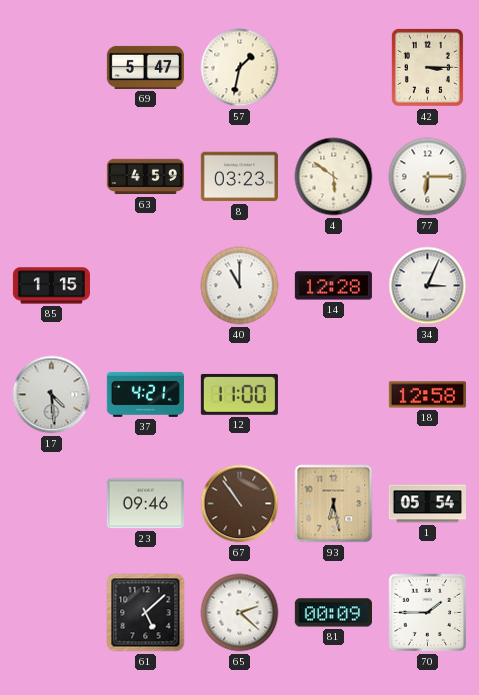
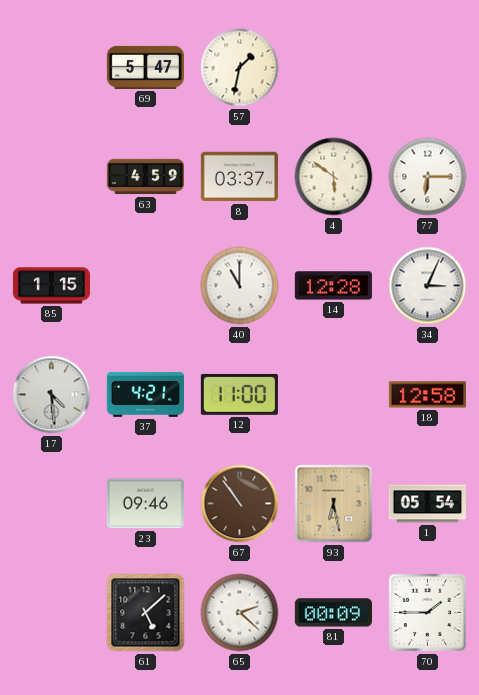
42: 3:15 -> none
8: 03:23 -> 03:37
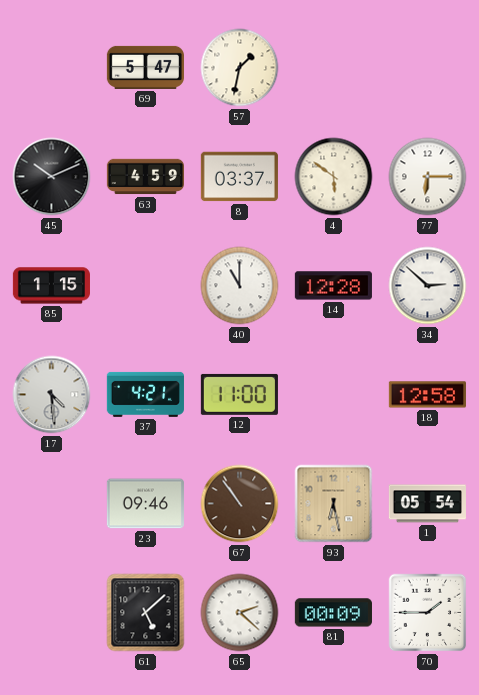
45: none -> 10:11
34: 3:04 -> 2:52
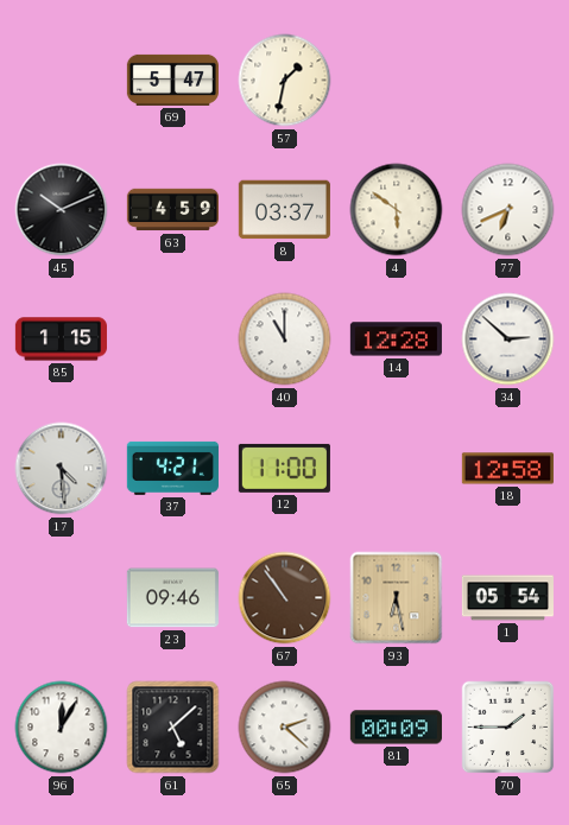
77: 6:15 -> 6:41
96: none -> 12:05
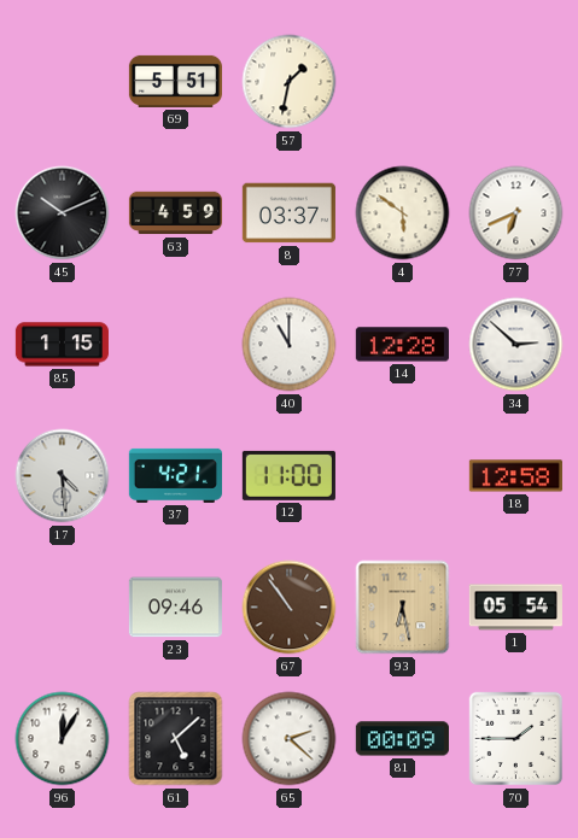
69: 5:47 -> 5:51
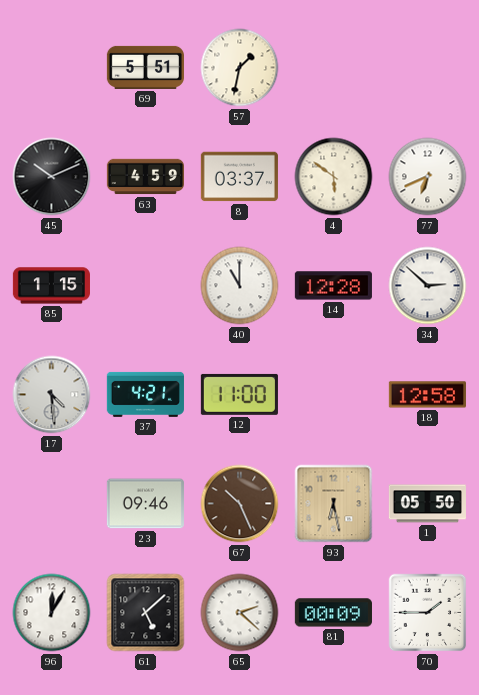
67: 10:54 -> 10:26
1: 05:54 -> 05:50
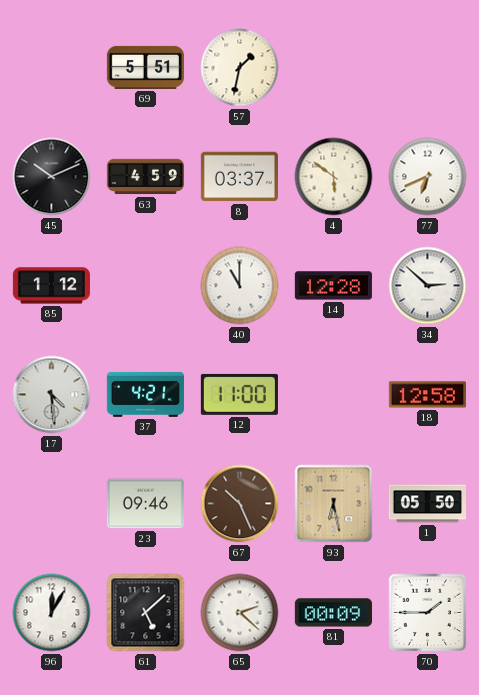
85: 1:15 -> 1:12
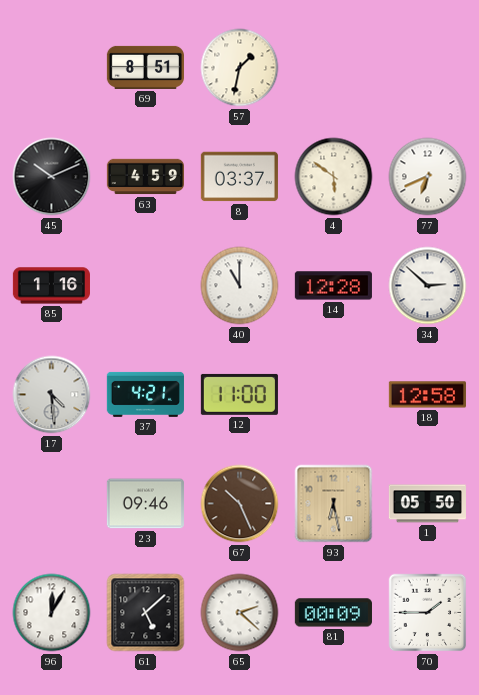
69: 5:51 -> 8:51
85: 1:12 -> 1:16
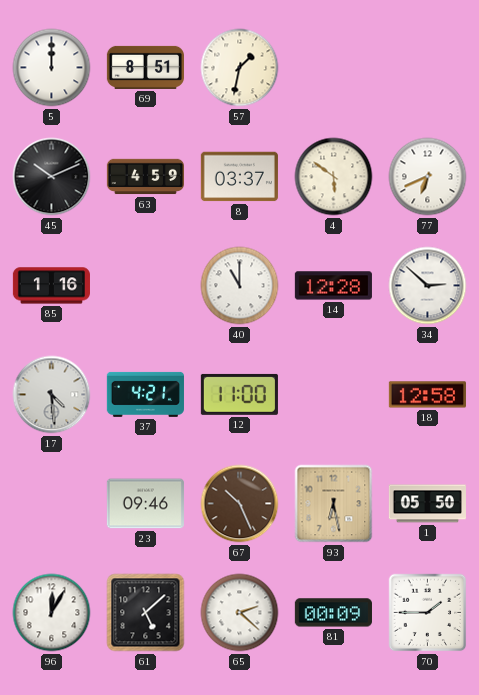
5: none -> 12:00
